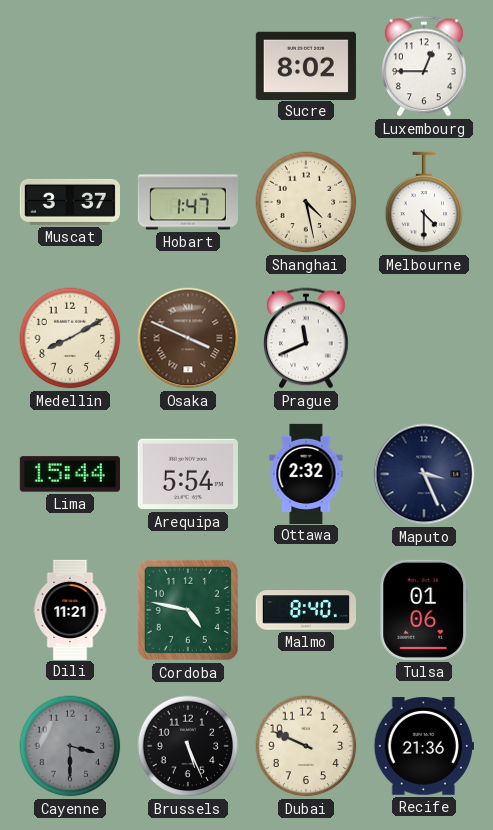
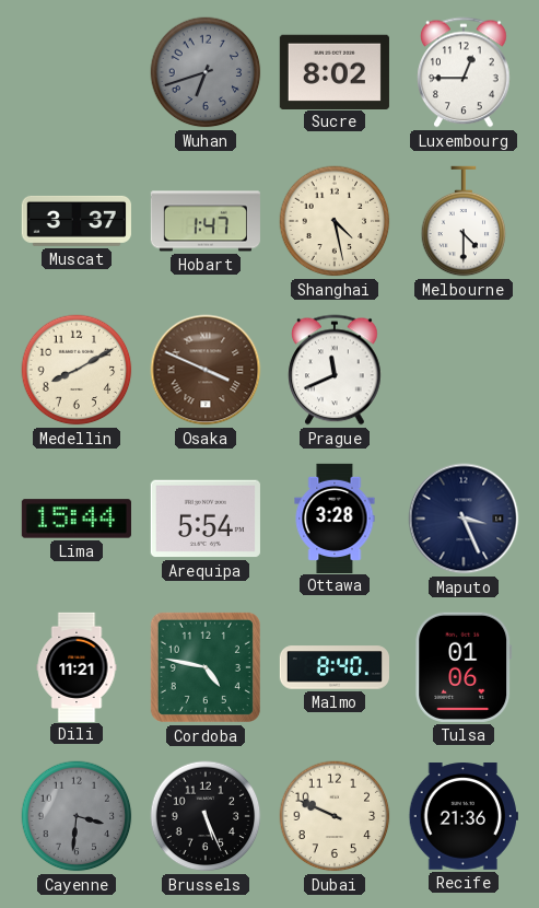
Wuhan: none -> 6:42
Ottawa: 2:32 -> 3:28
Cayenne: 3:30 -> 3:31
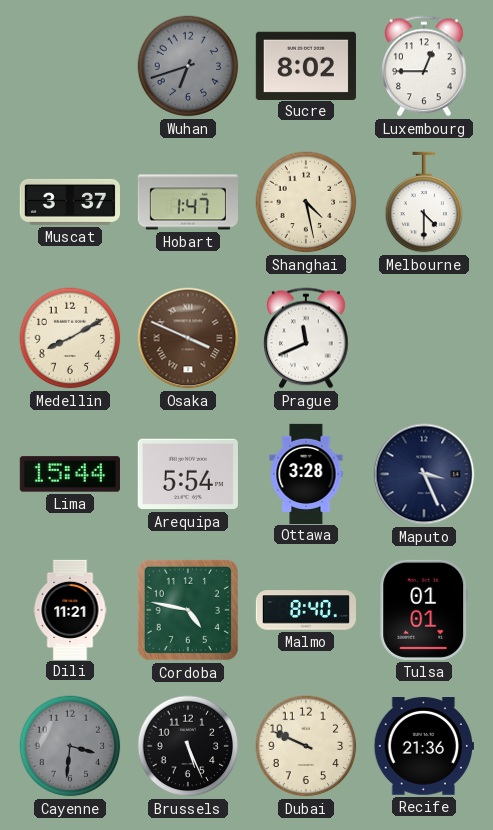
Tulsa: 01:06 -> 01:01
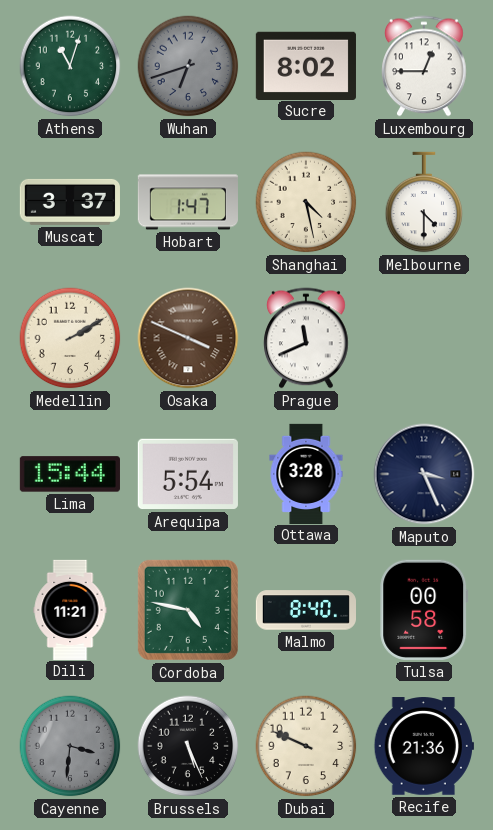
Athens: none -> 11:03
Medellin: 8:10 -> 2:10
Tulsa: 01:01 -> 00:58
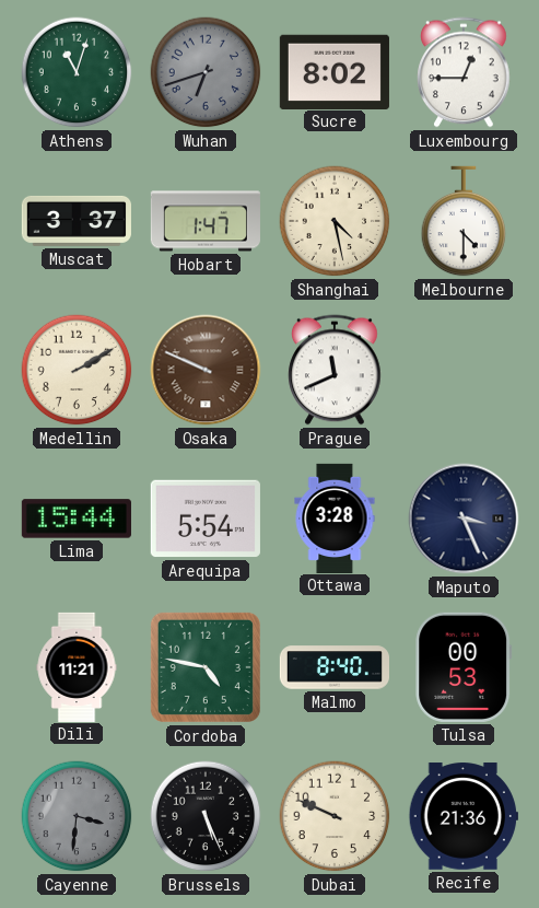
Osaka: 3:49 -> 9:49
Tulsa: 00:58 -> 00:53
